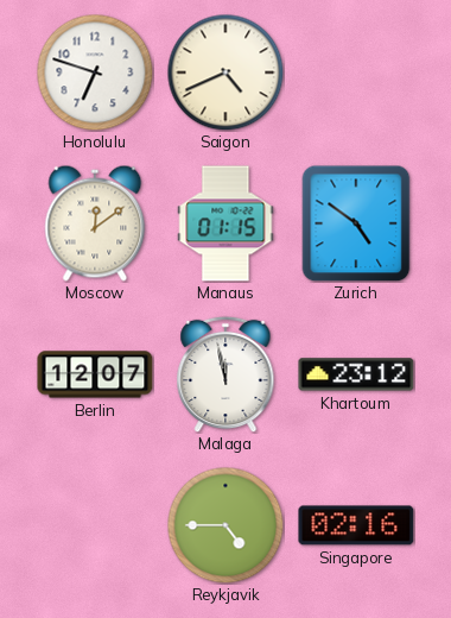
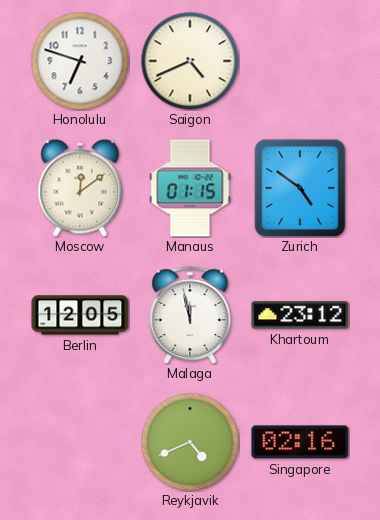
Berlin: 12:07 -> 12:05
Reykjavik: 4:45 -> 4:41
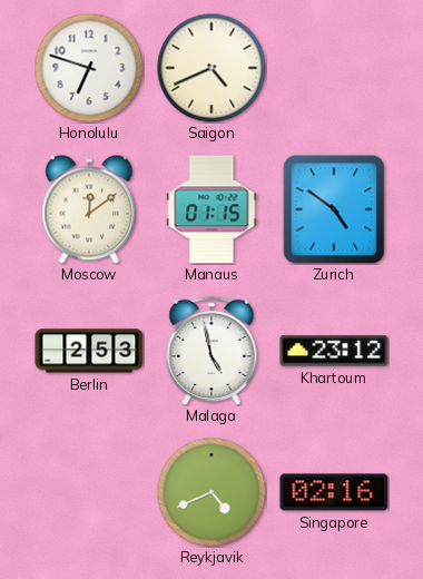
Berlin: 12:05 -> 2:53
Malaga: 11:58 -> 4:58
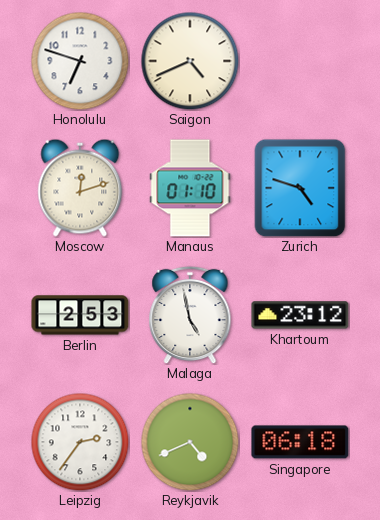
Moscow: 12:09 -> 12:12
Manaus: 01:15 -> 01:10
Zurich: 4:51 -> 4:48
Leipzig: none -> 2:36
Singapore: 02:16 -> 06:18
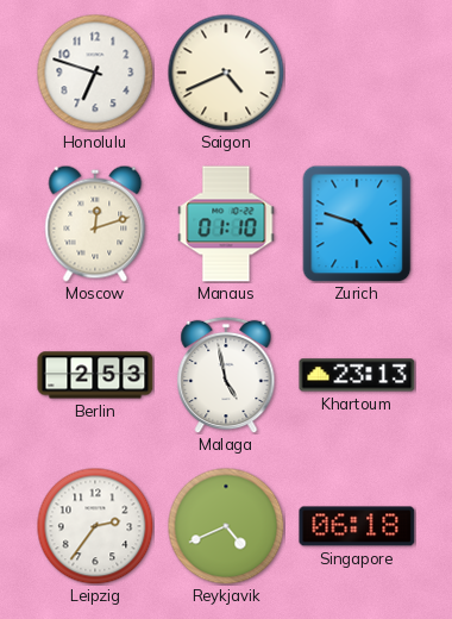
Khartoum: 23:12 -> 23:13
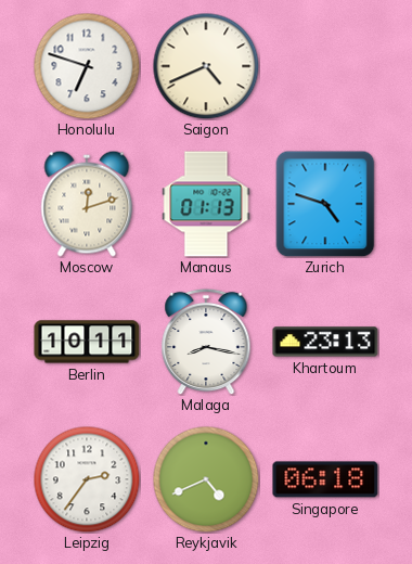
Manaus: 01:10 -> 01:13
Berlin: 2:53 -> 10:11
Malaga: 4:58 -> 8:17
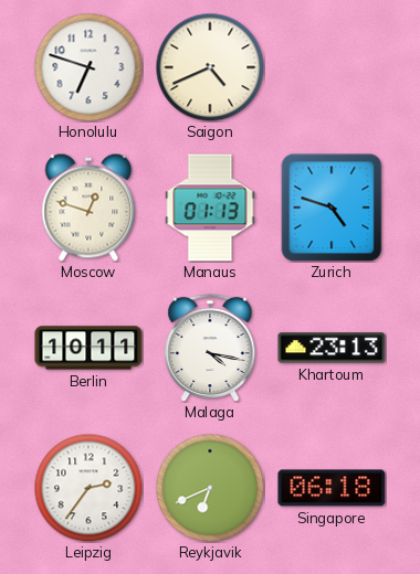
Moscow: 12:12 -> 12:48
Malaga: 8:17 -> 4:17
Reykjavik: 4:41 -> 6:41
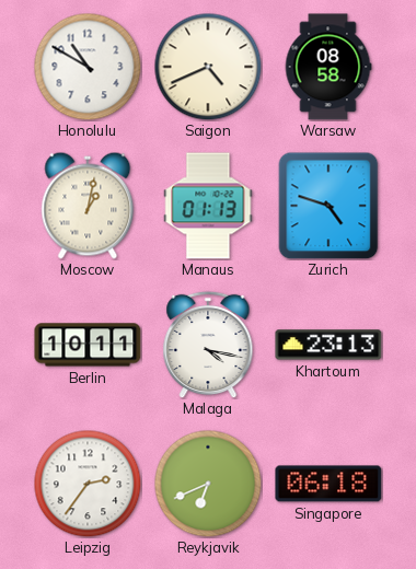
Honolulu: 6:48 -> 10:50
Warsaw: none -> 08:58
Moscow: 12:48 -> 1:02
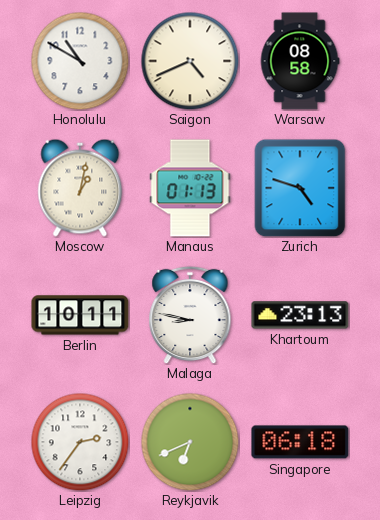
Malaga: 4:17 -> 8:47
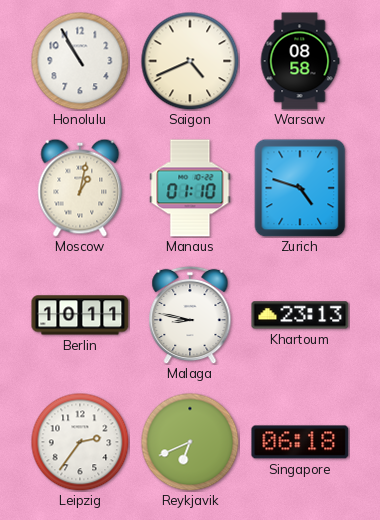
Honolulu: 10:50 -> 10:55
Manaus: 01:13 -> 01:10
